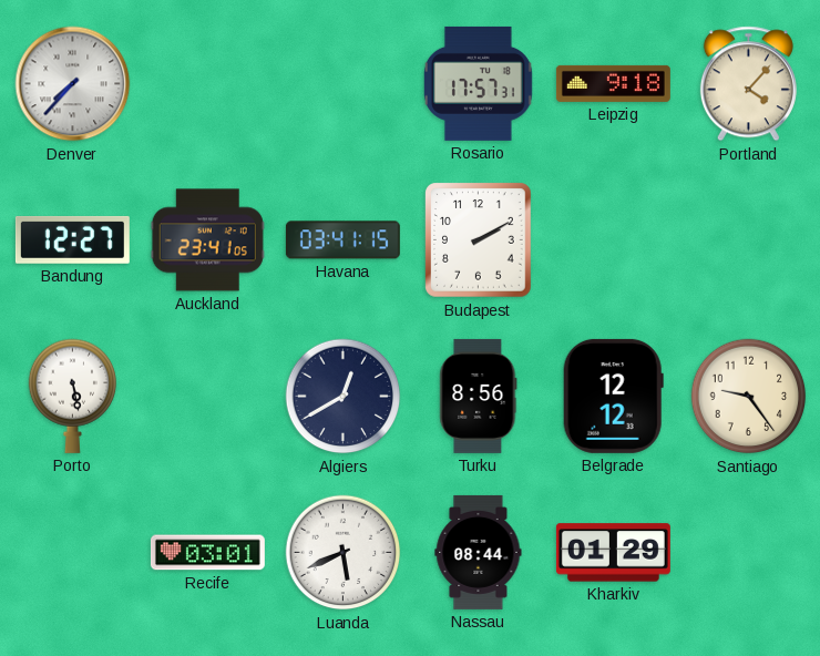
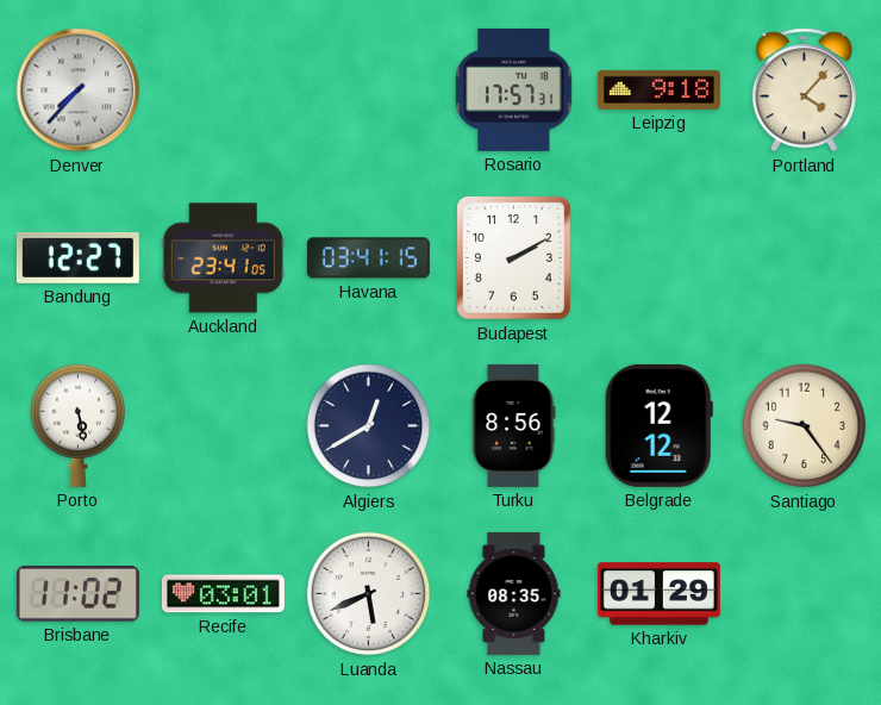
Brisbane: none -> 11:02
Nassau: 08:44 -> 08:35
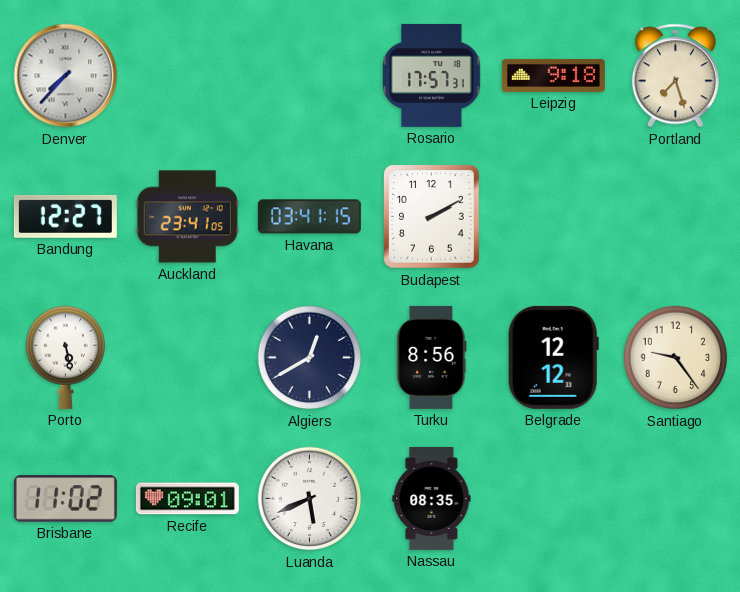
Portland: 4:07 -> 7:27
Recife: 03:01 -> 09:01
Kharkiv: 01:29 -> none
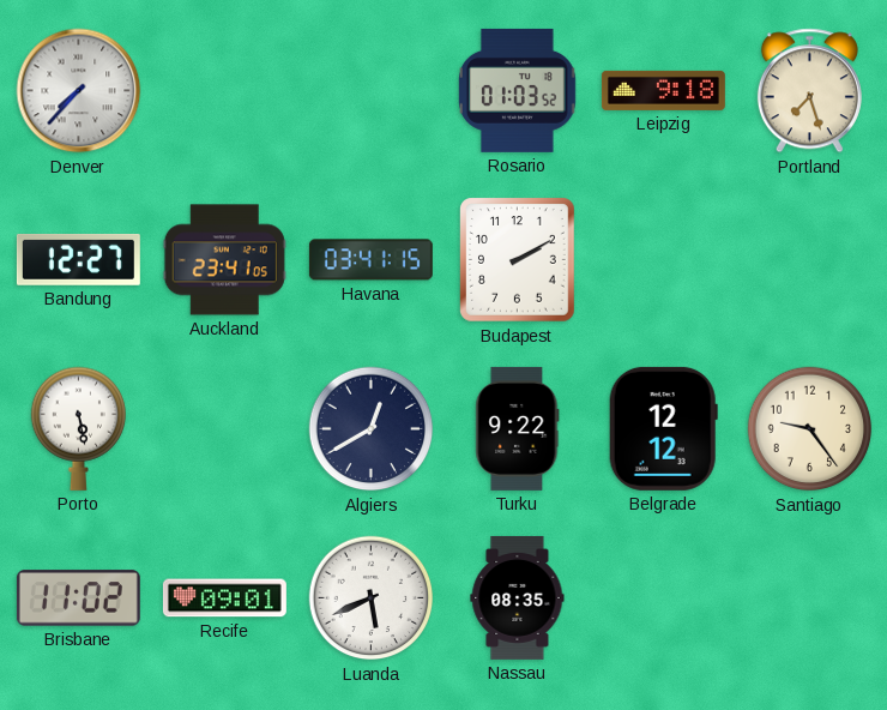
Rosario: 17:57 -> 01:03
Turku: 8:56 -> 9:22
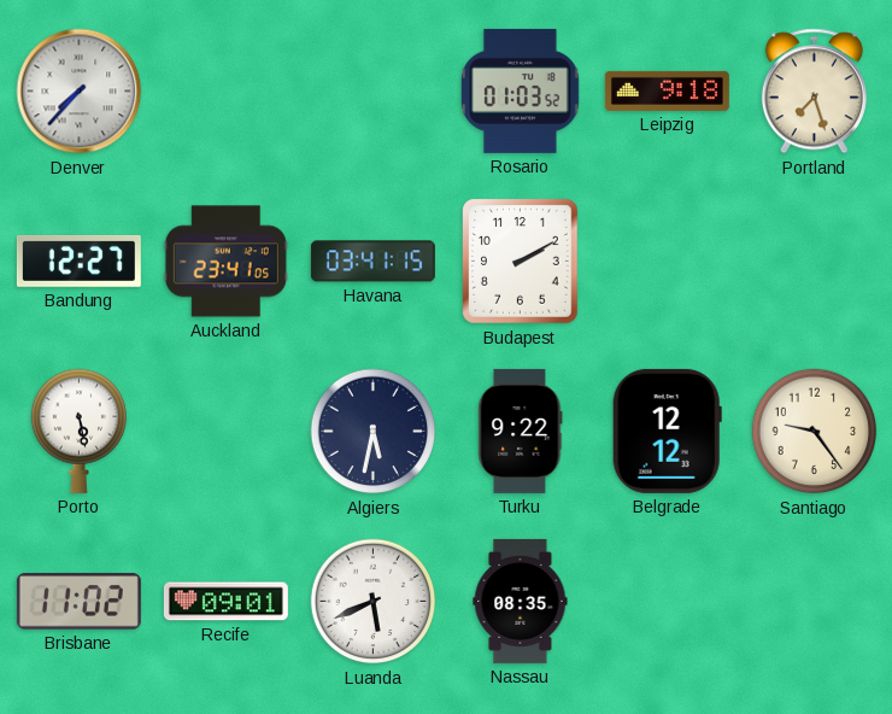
Algiers: 12:40 -> 5:32
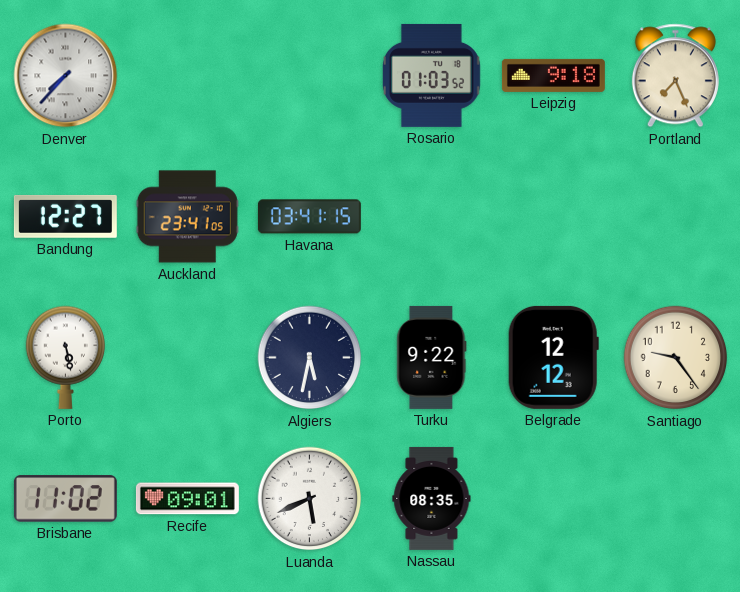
Portland: 7:27 -> 7:26
Budapest: 2:10 -> none
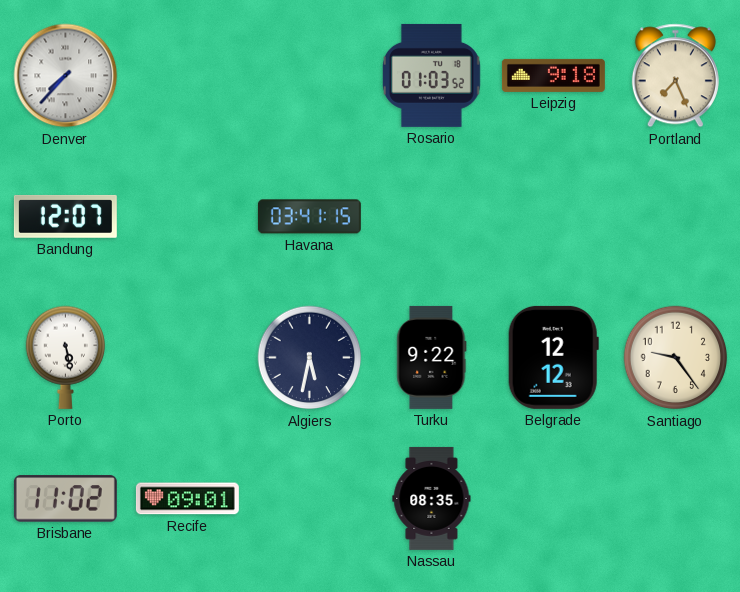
Bandung: 12:27 -> 12:07
Auckland: 23:41 -> none
Luanda: 5:41 -> none
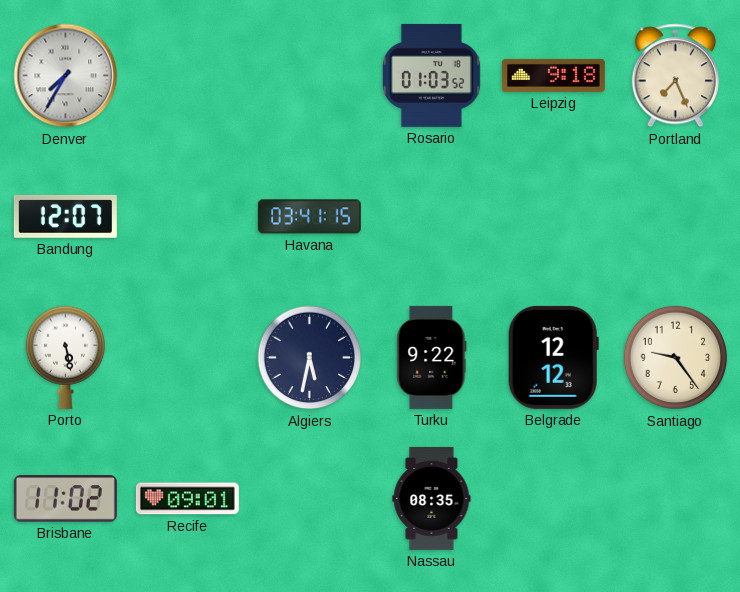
Denver: 7:37 -> 7:35
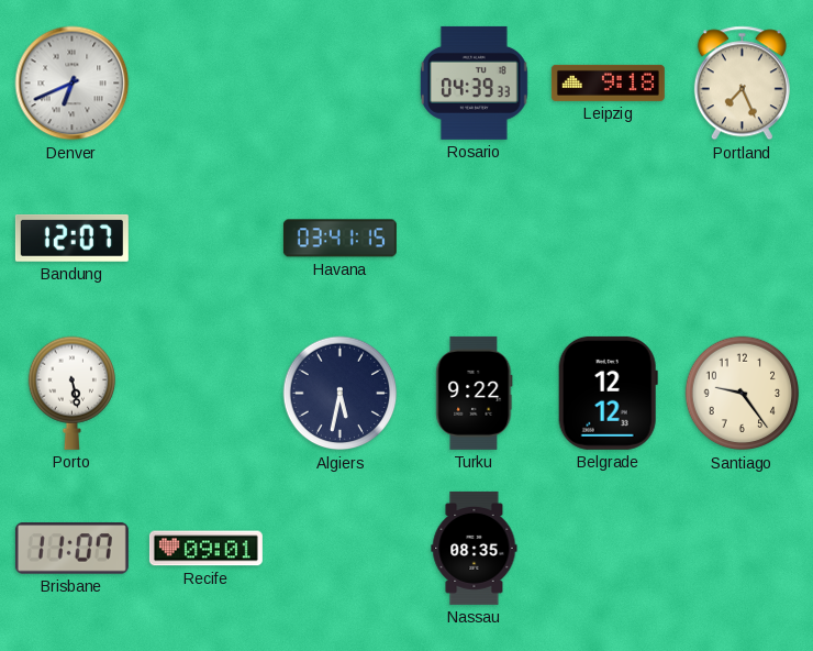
Denver: 7:35 -> 6:41
Rosario: 01:03 -> 04:39
Brisbane: 11:02 -> 11:07
